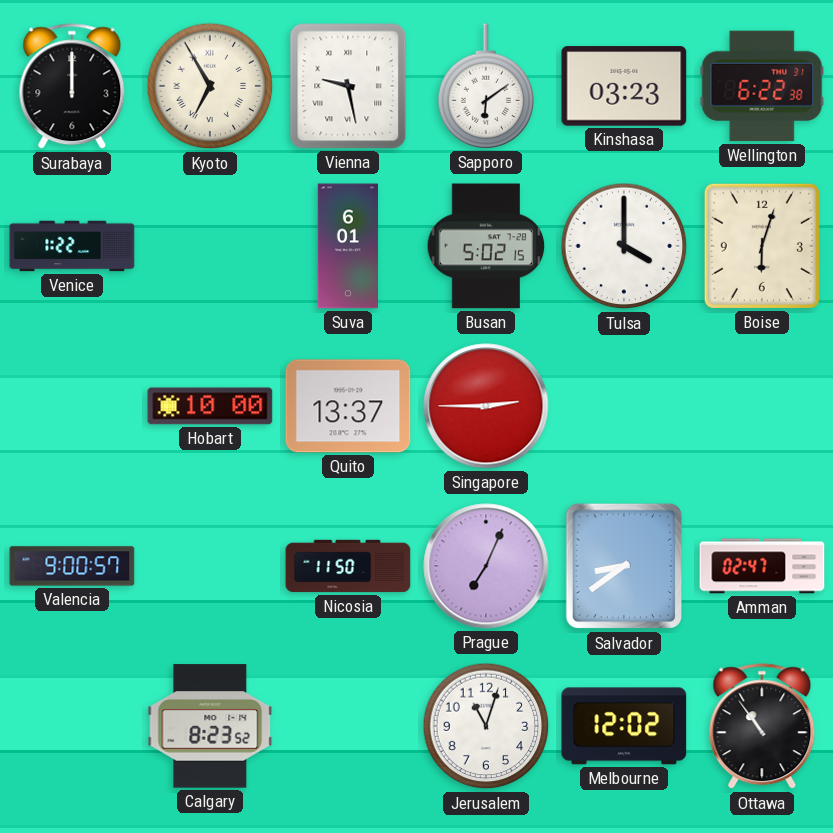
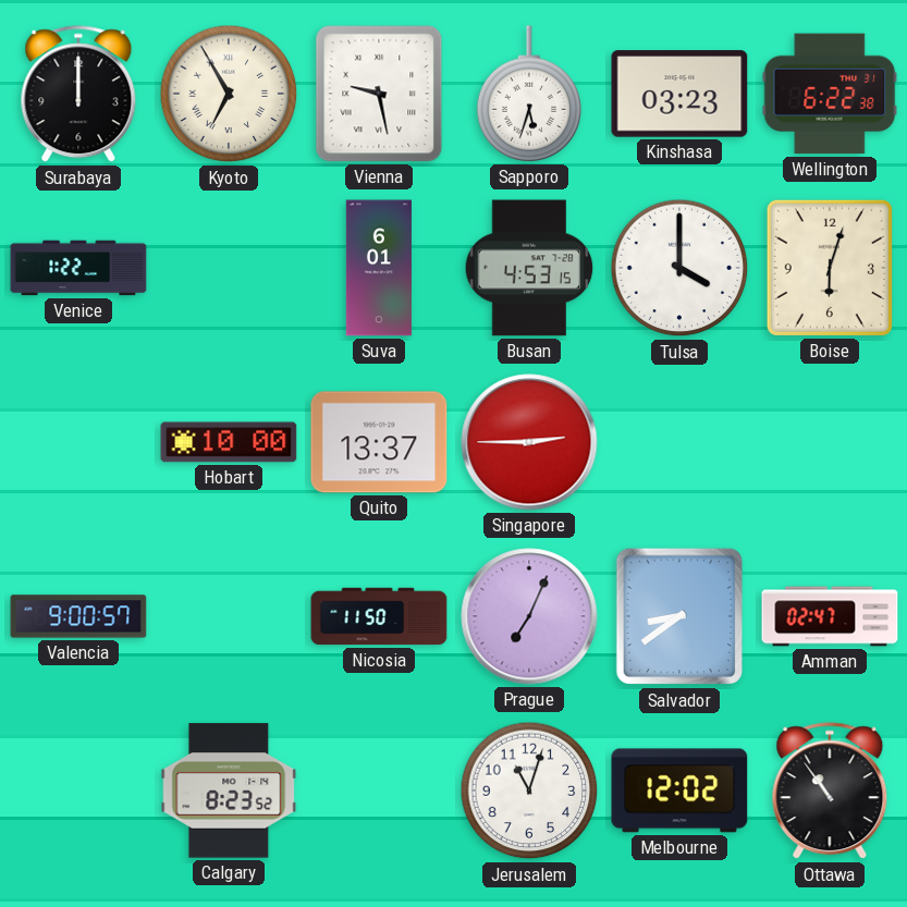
Sapporo: 6:09 -> 5:33
Busan: 5:02 -> 4:53
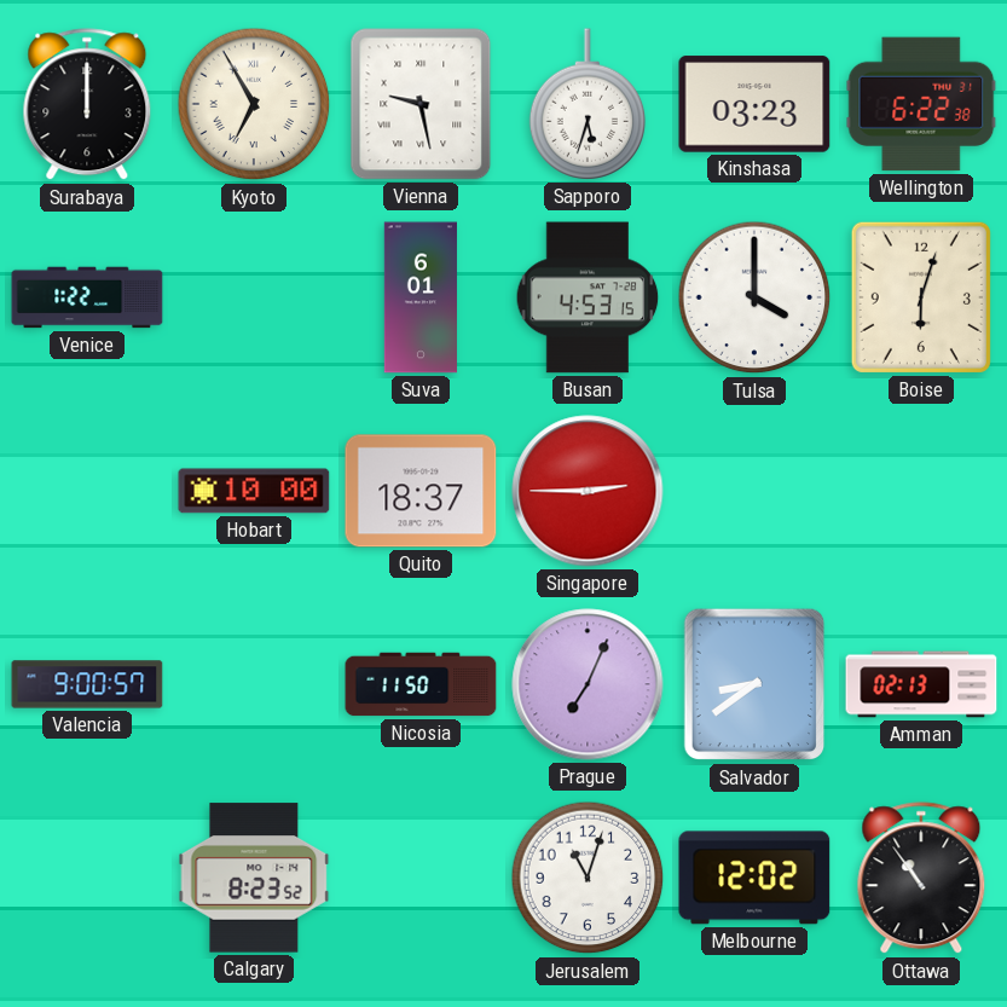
Quito: 13:37 -> 18:37
Amman: 02:47 -> 02:13
